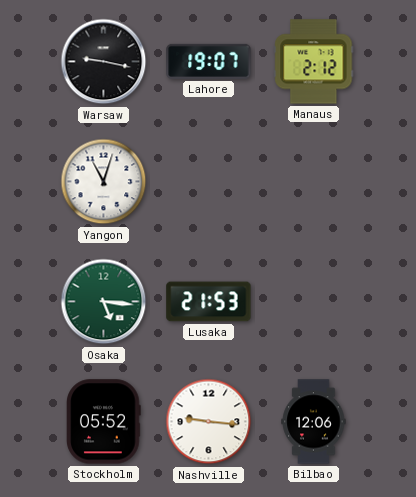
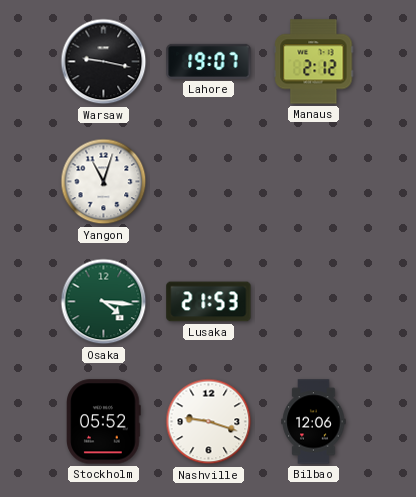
Osaka: 5:16 -> 4:16
Nashville: 9:16 -> 9:18
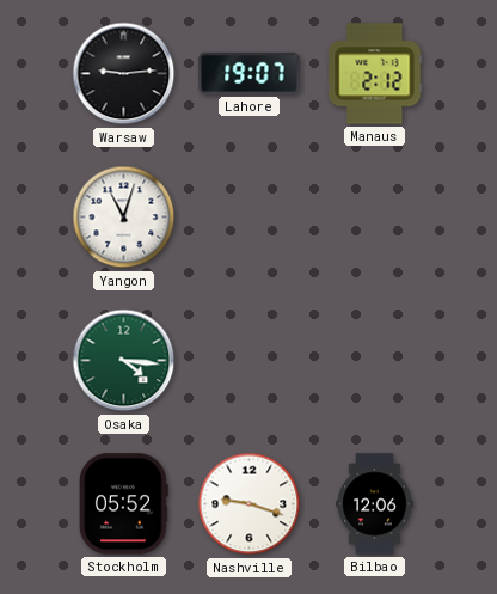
Warsaw: 9:17 -> 9:14
Lusaka: 21:53 -> none
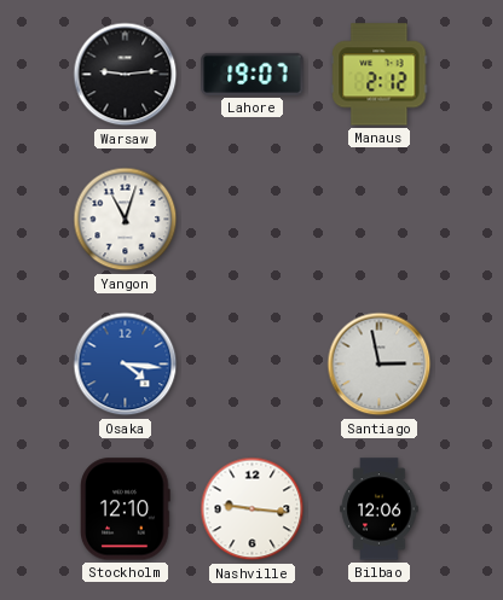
Osaka dial: green -> blue
Santiago: none -> 2:58
Stockholm: 05:52 -> 12:10
Nashville: 9:18 -> 9:16
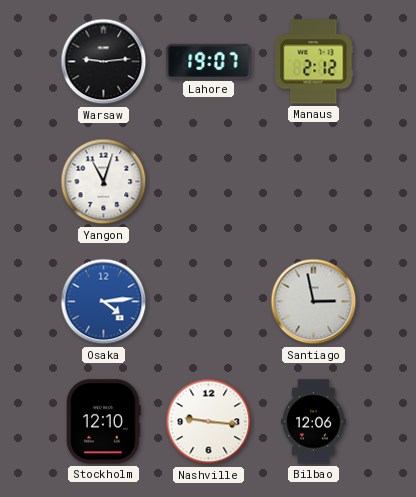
Osaka: 4:16 -> 4:14
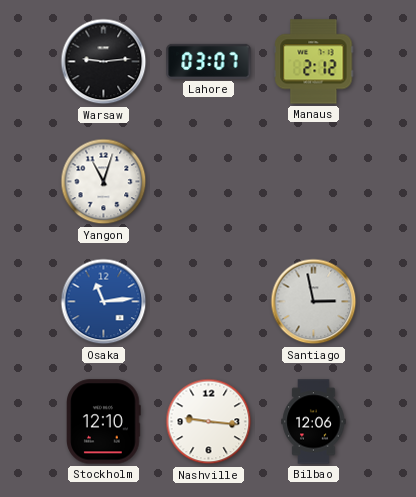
Lahore: 19:07 -> 03:07
Osaka: 4:14 -> 11:14
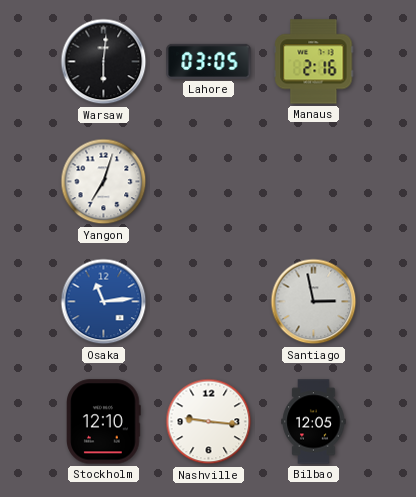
Warsaw: 9:14 -> 6:01
Lahore: 03:07 -> 03:05
Manaus: 2:12 -> 2:16
Yangon: 11:03 -> 7:03
Bilbao: 12:06 -> 12:05
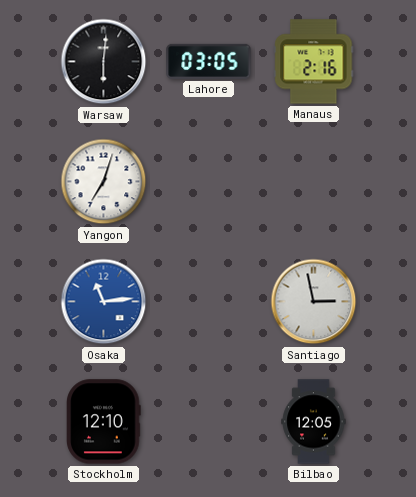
Nashville: 9:16 -> none
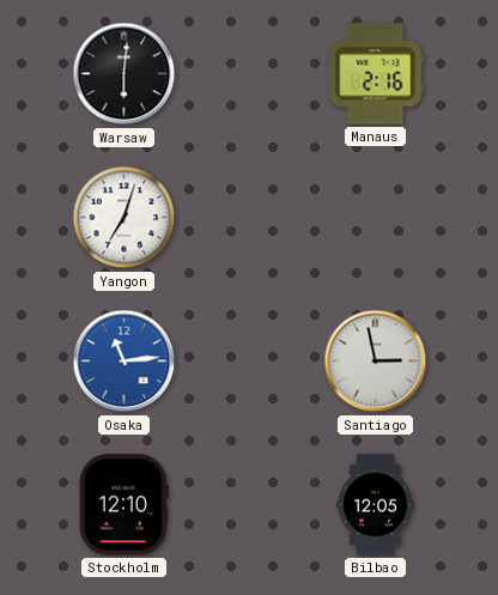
Lahore: 03:05 -> none
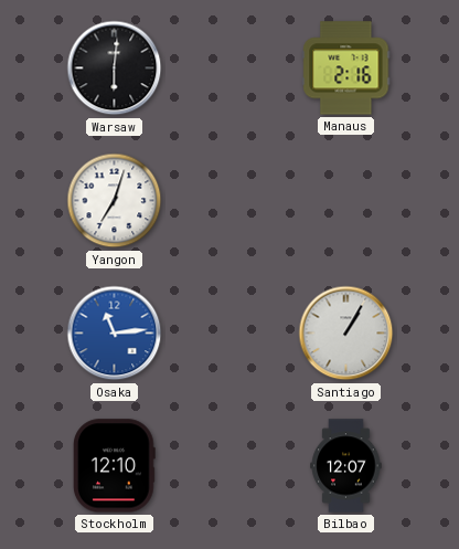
Santiago: 2:58 -> 1:05
Bilbao: 12:05 -> 12:07
